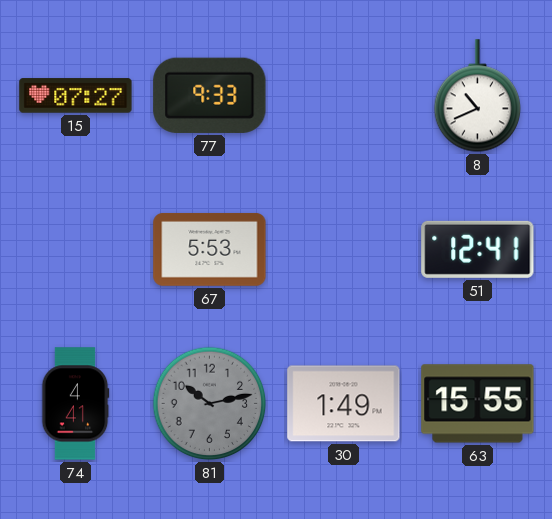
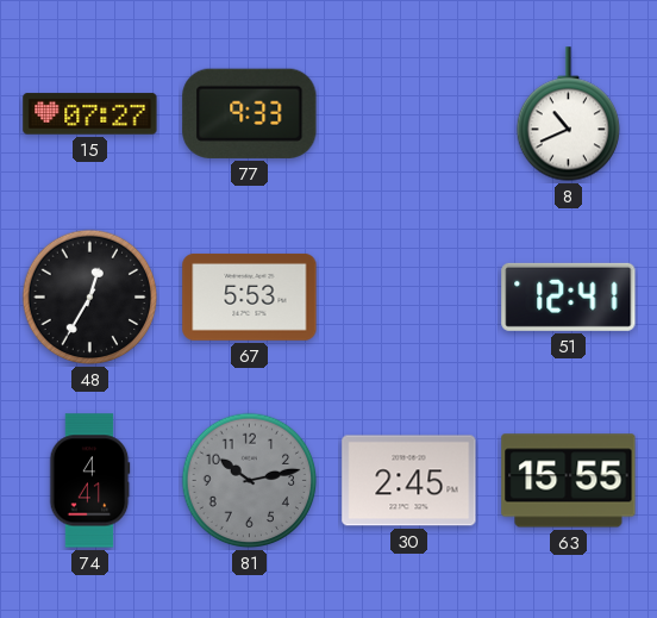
48: none -> 12:35
30: 1:49 -> 2:45
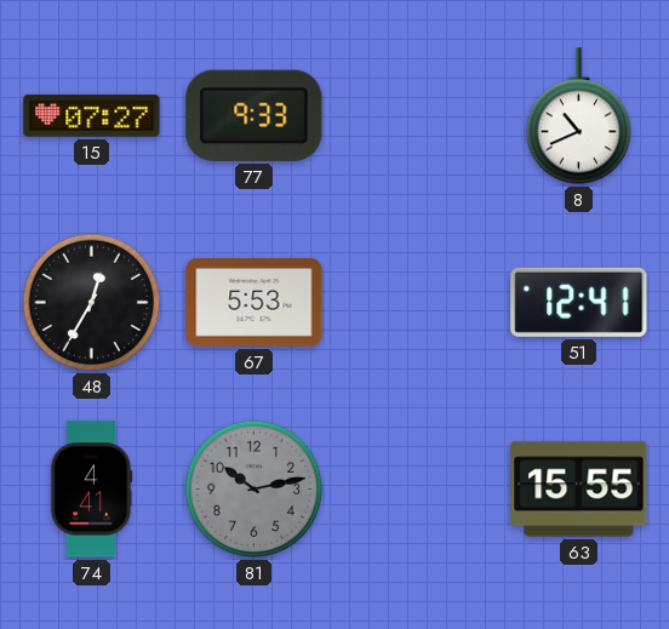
30: 2:45 -> none
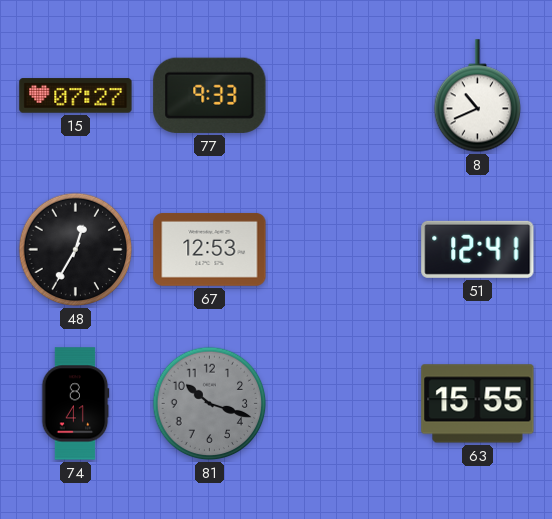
67: 5:53 -> 12:53
74: 4:41 -> 8:41
81: 10:13 -> 10:18
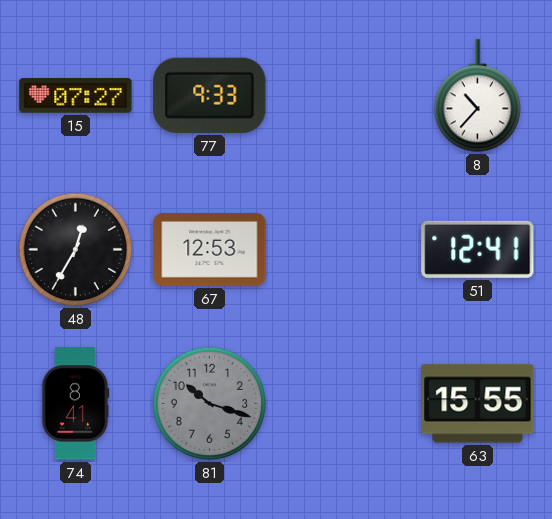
8: 10:41 -> 10:37
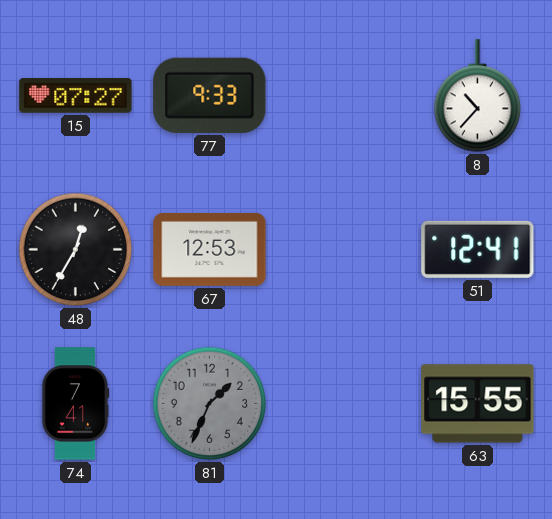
74: 8:41 -> 7:41
81: 10:18 -> 1:34
